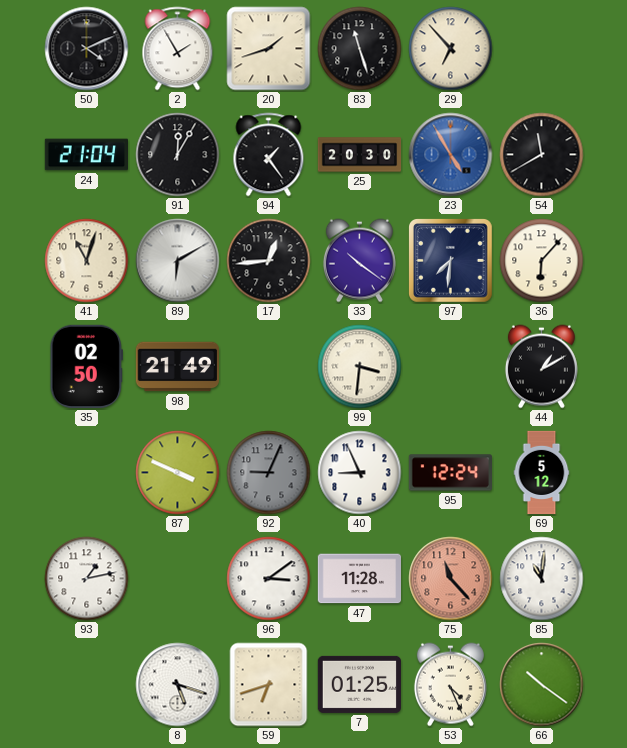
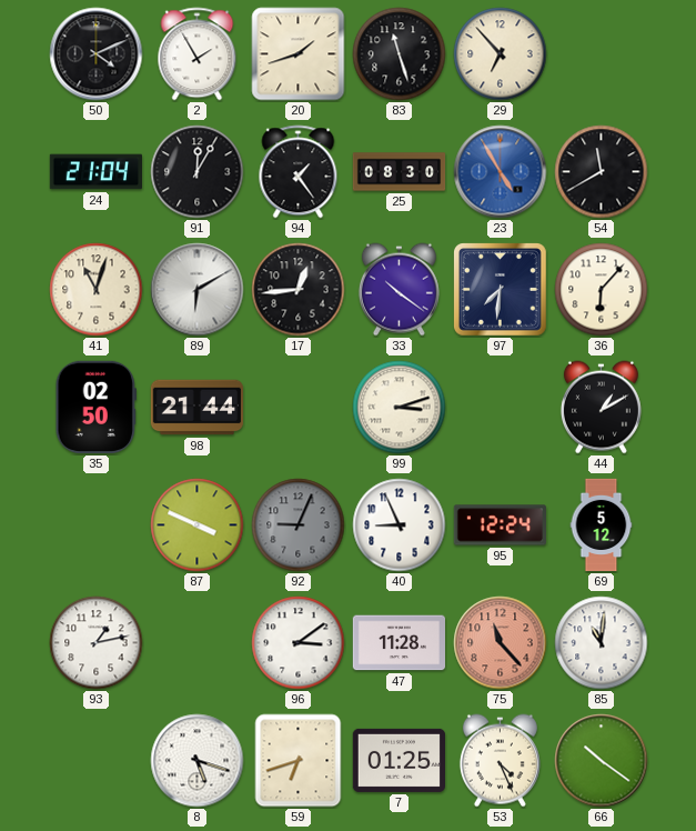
25: 20:30 -> 08:30
98: 21:49 -> 21:44
99: 3:31 -> 3:12
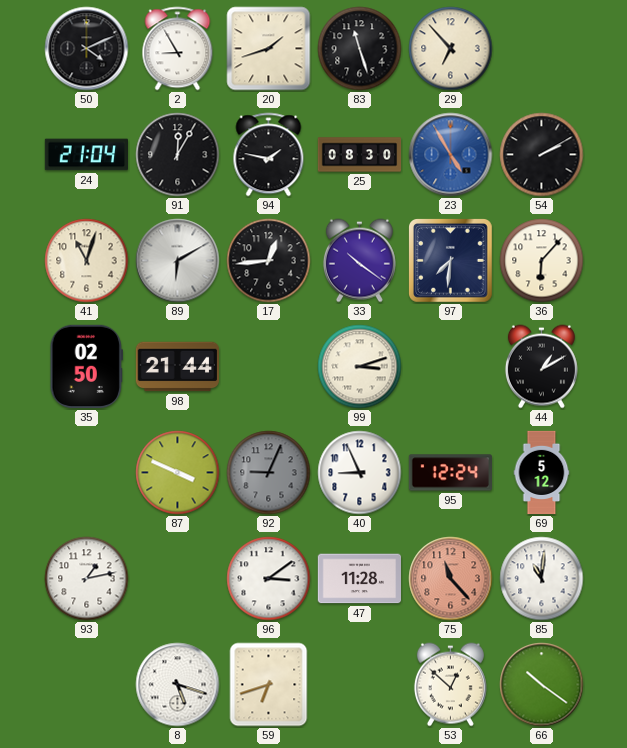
2: 1:55 -> 8:55
94: 1:24 -> 1:47
54: 11:40 -> 2:10
7: 01:25 -> none
53: 4:26 -> 12:52
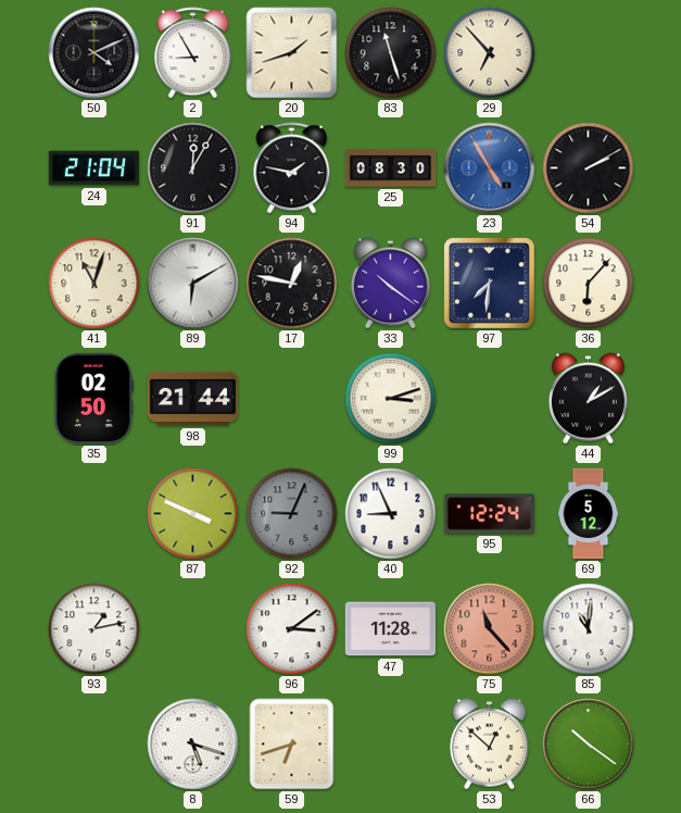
17: 12:44 -> 12:47
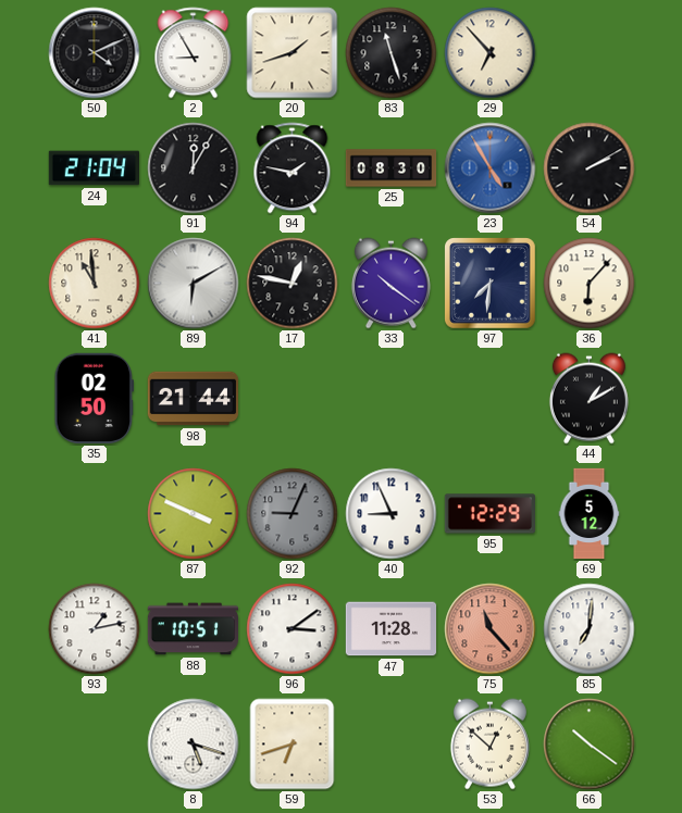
41: 11:03 -> 10:59
99: 3:12 -> none
95: 12:24 -> 12:29
88: none -> 10:51
85: 11:01 -> 7:01
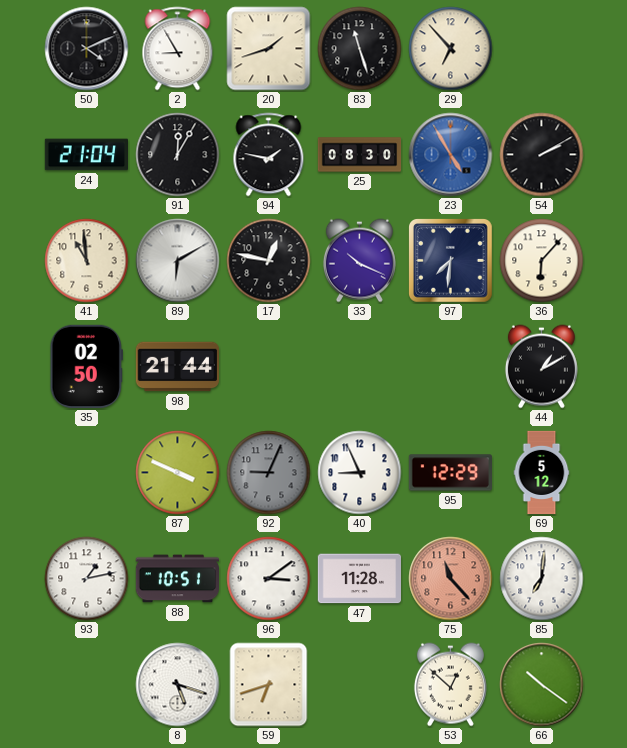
33: 10:21 -> 10:19
